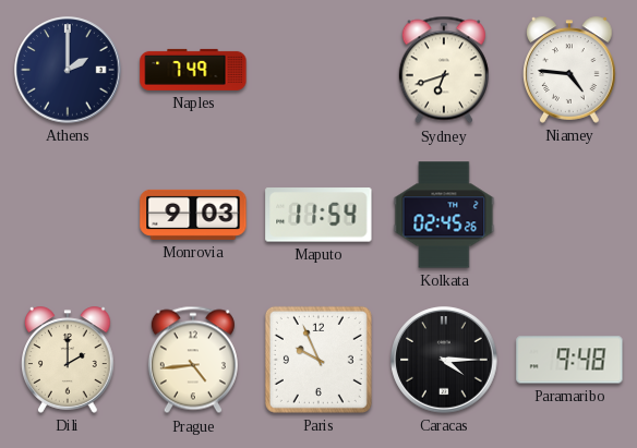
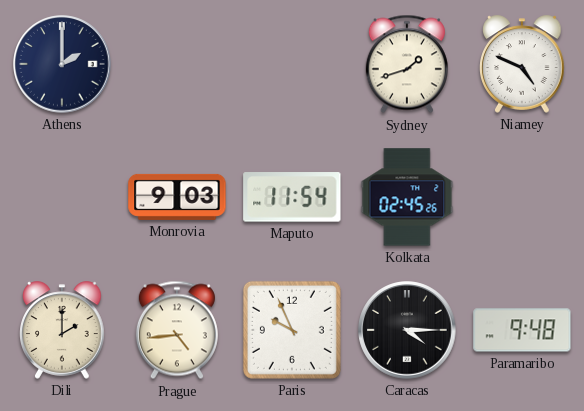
Naples: 7:49 -> none
Sydney: 6:42 -> 1:42
Niamey: 4:46 -> 4:49
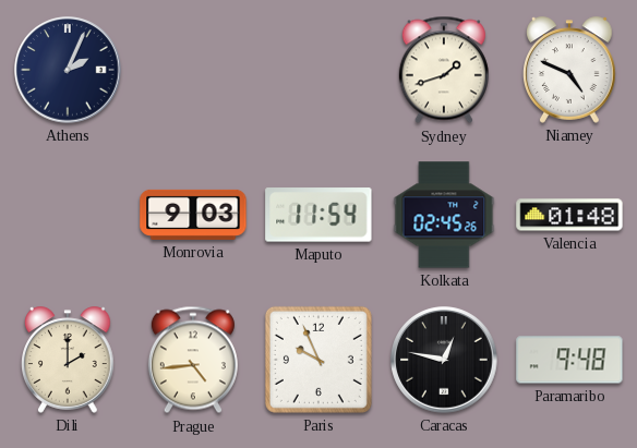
Athens: 2:00 -> 2:04
Valencia: none -> 01:48
Caracas: 4:15 -> 12:47
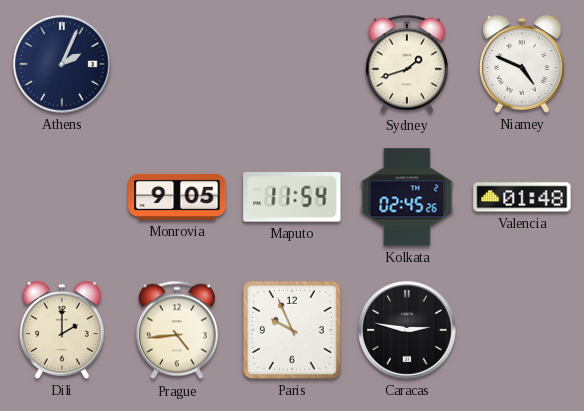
Monrovia: 9:03 -> 9:05
Caracas: 12:47 -> 2:47
Paramaribo: 9:48 -> none
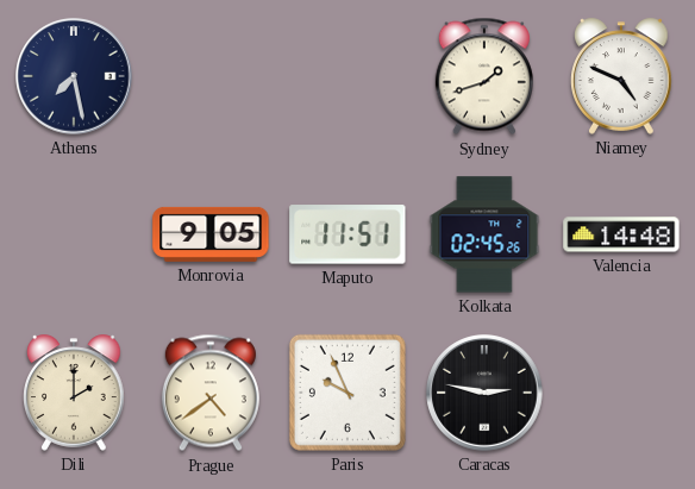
Athens: 2:04 -> 7:28
Maputo: 11:54 -> 11:51
Valencia: 01:48 -> 14:48
Prague: 4:44 -> 4:39
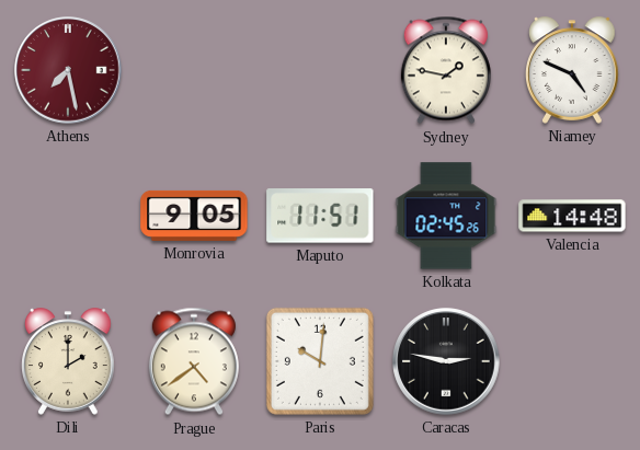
Athens dial: navy -> burgundy
Sydney: 1:42 -> 1:47
Paris: 9:56 -> 10:01
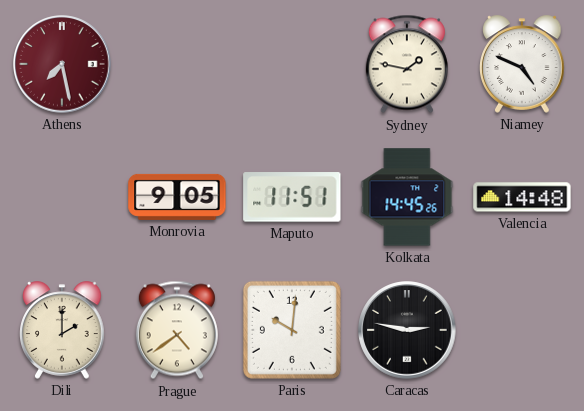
Kolkata: 02:45 -> 14:45
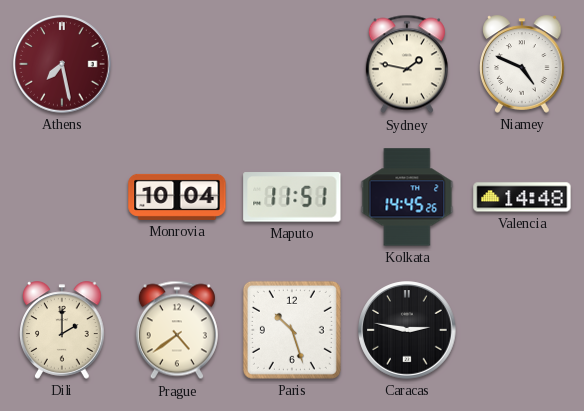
Monrovia: 9:05 -> 10:04
Paris: 10:01 -> 10:27
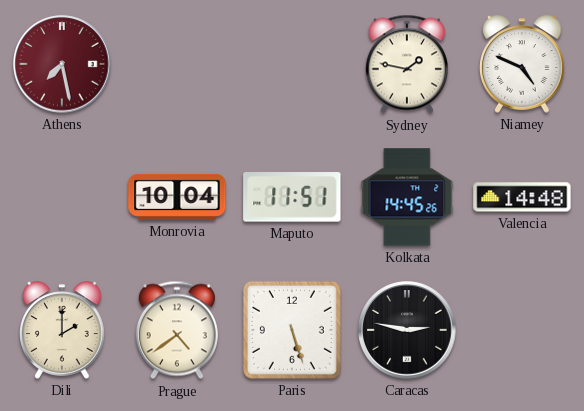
Paris: 10:27 -> 5:27
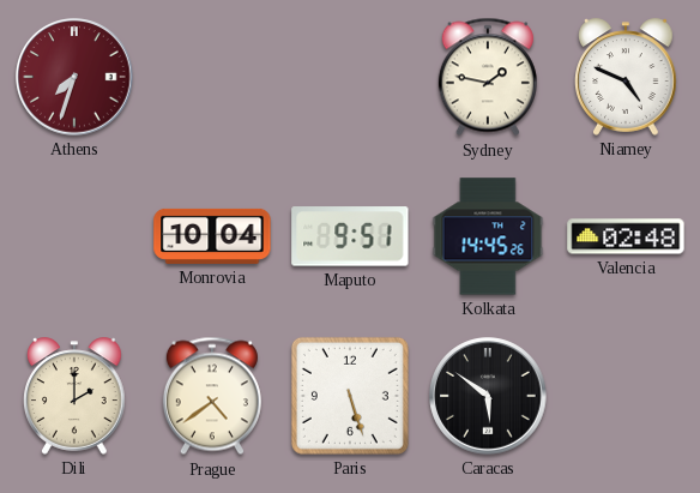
Athens: 7:28 -> 7:33
Maputo: 11:51 -> 9:51
Valencia: 14:48 -> 02:48
Caracas: 2:47 -> 5:51
